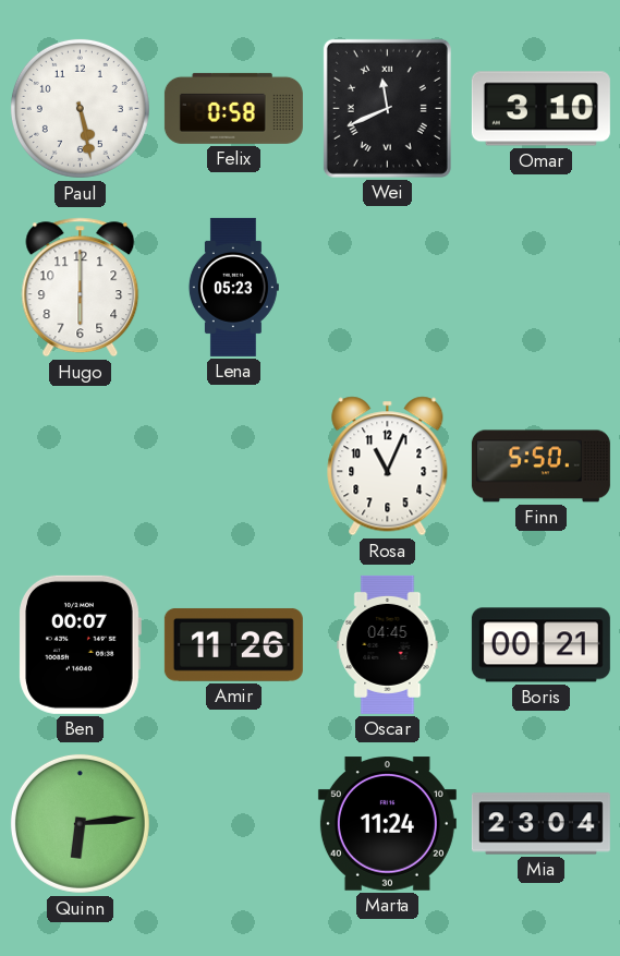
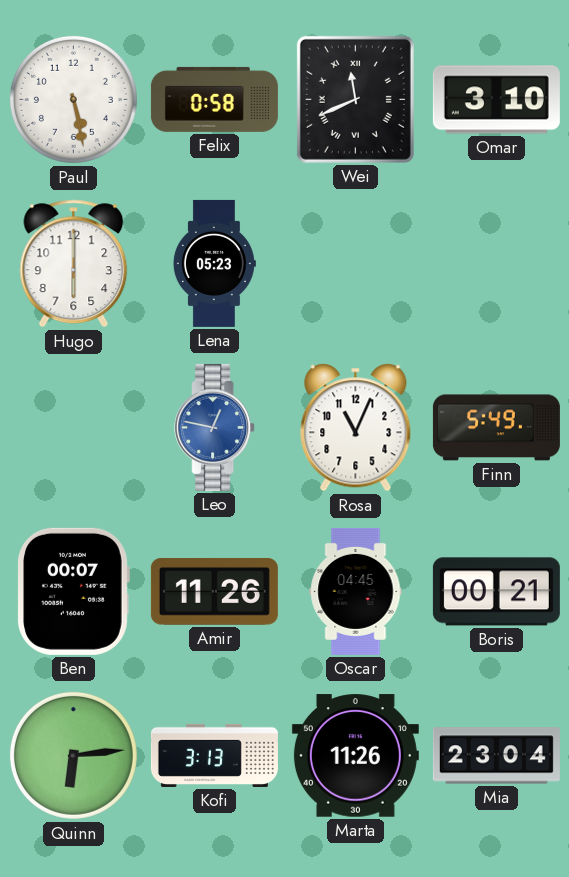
Leo: none -> 12:47
Finn: 5:50 -> 5:49
Kofi: none -> 3:13
Marta: 11:24 -> 11:26
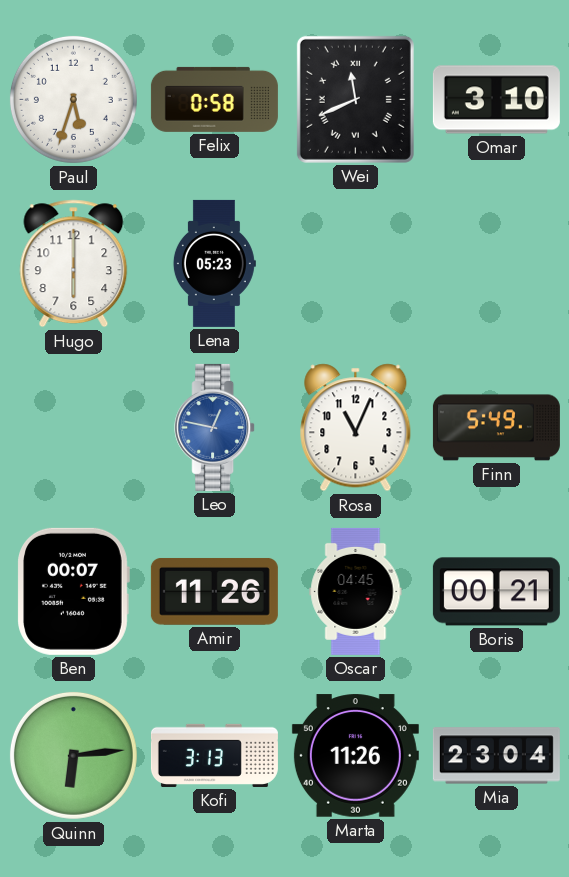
Paul: 5:28 -> 5:33
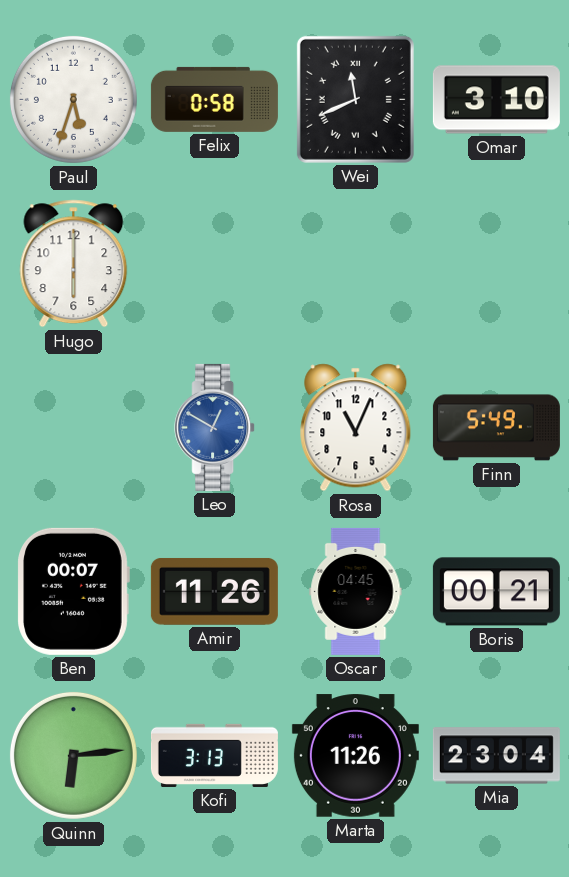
Lena: 05:23 -> none
Leo: 12:47 -> 12:50
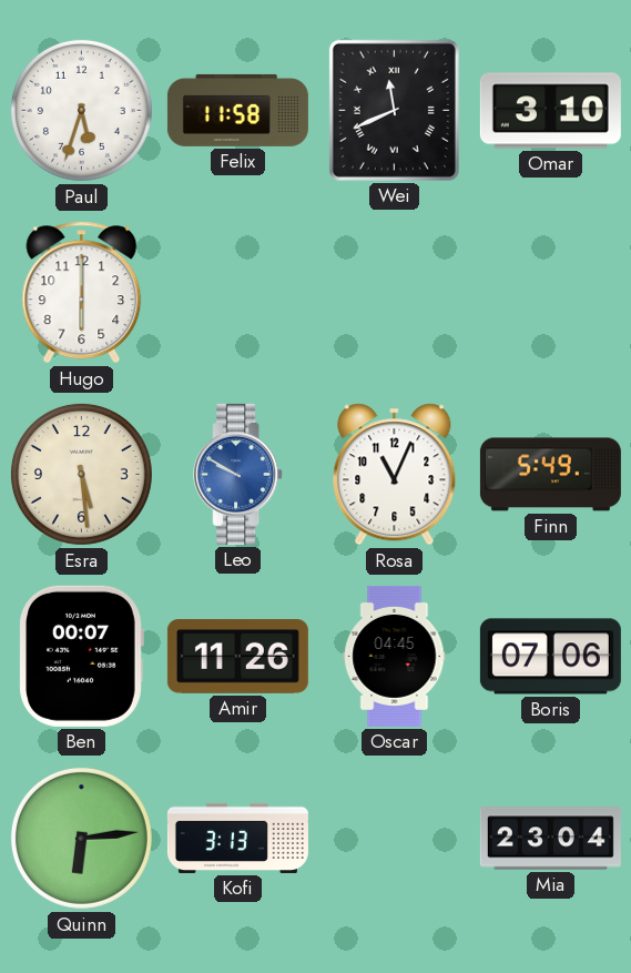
Felix: 0:58 -> 11:58
Esra: none -> 5:29
Leo: 12:50 -> 9:50
Boris: 00:21 -> 07:06
Marta: 11:26 -> none
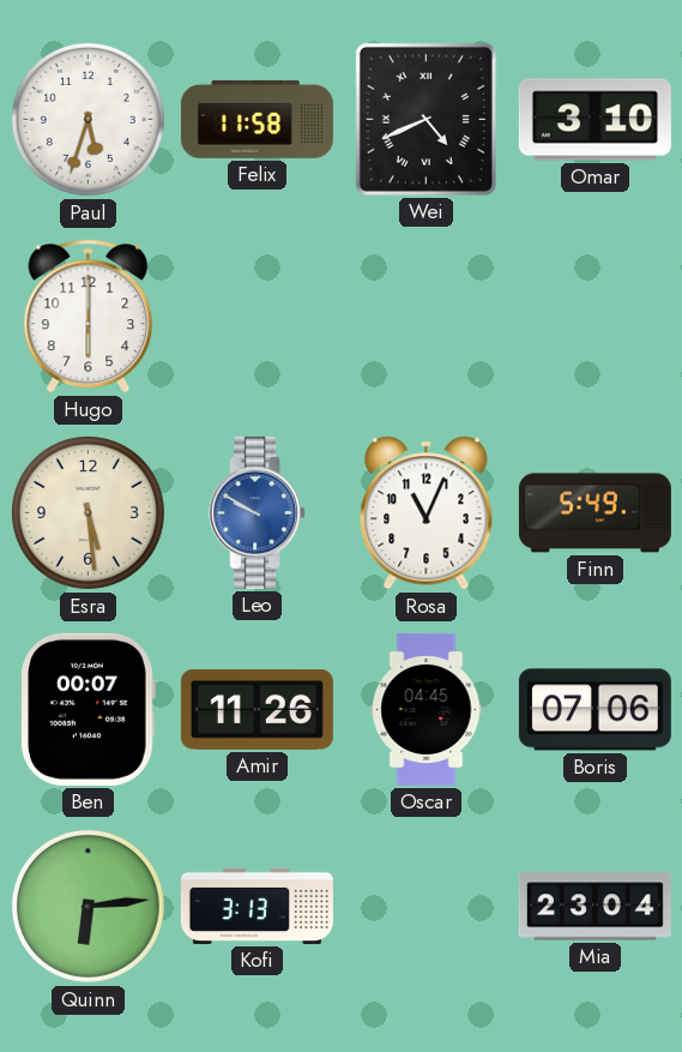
Wei: 11:41 -> 4:41
